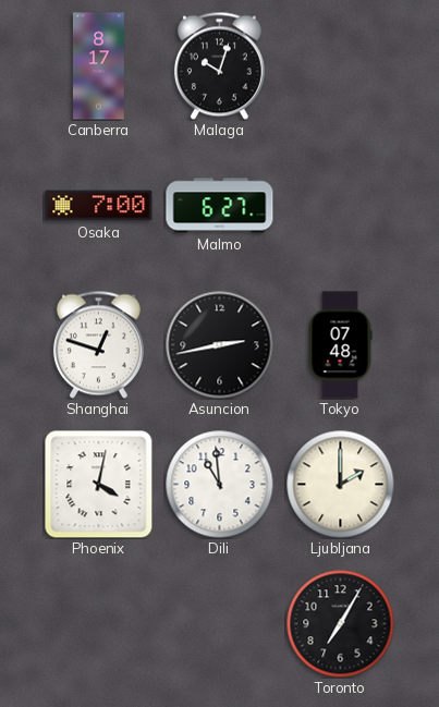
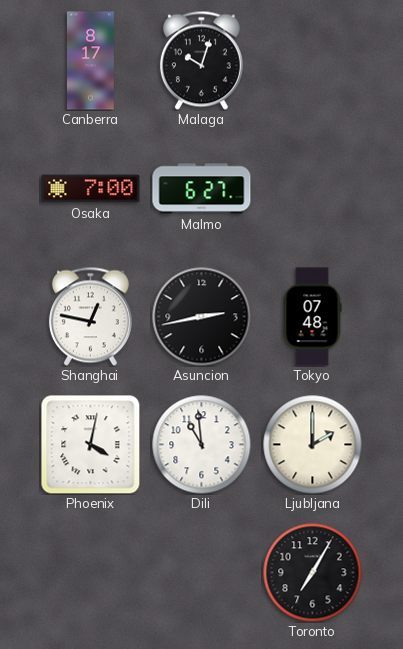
Shanghai: 12:48 -> 12:47
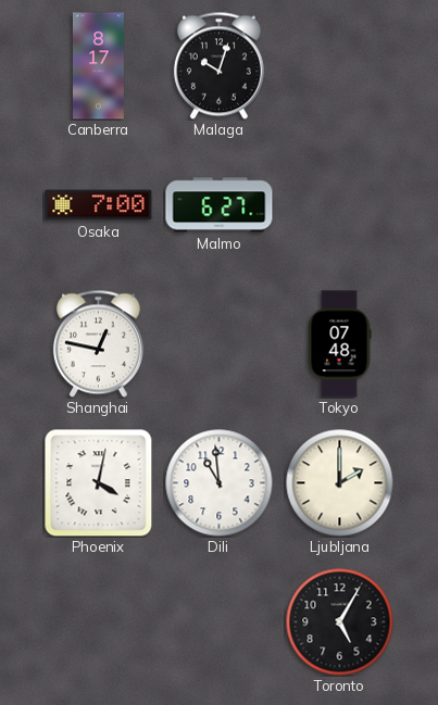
Asuncion: 2:43 -> none
Toronto: 7:05 -> 5:05
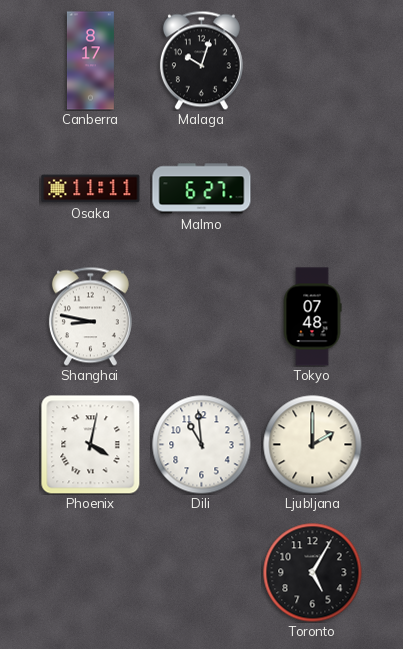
Osaka: 7:00 -> 11:11
Shanghai: 12:47 -> 8:47
